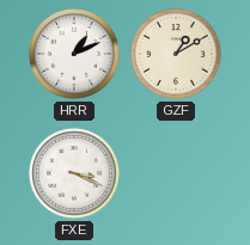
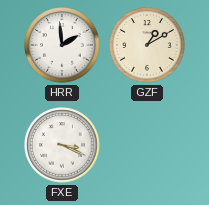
HRR: 1:11 -> 1:59
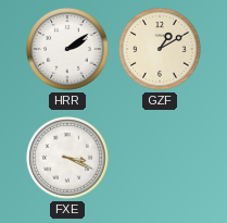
HRR: 1:59 -> 2:09
